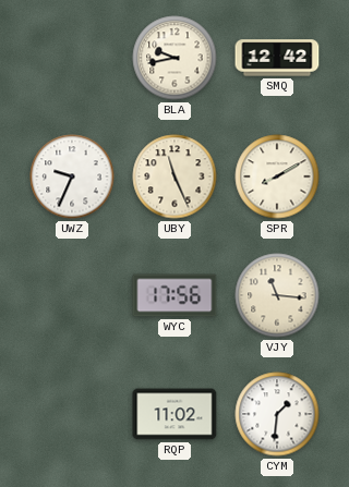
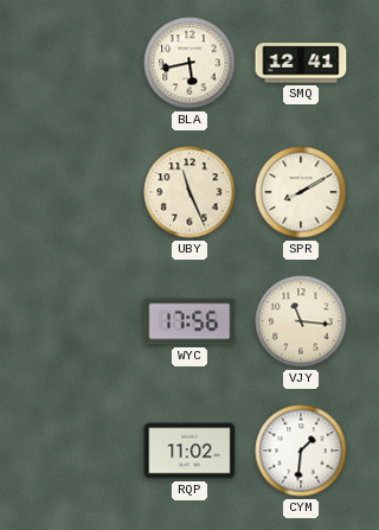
BLA: 9:43 -> 5:43
SMQ: 12:42 -> 12:41
UWZ: 9:34 -> none
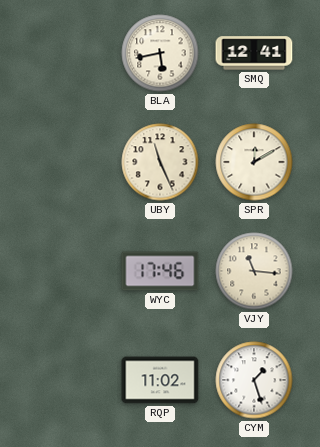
SPR: 8:10 -> 12:10
WYC: 17:56 -> 17:46
CYM: 1:31 -> 1:27
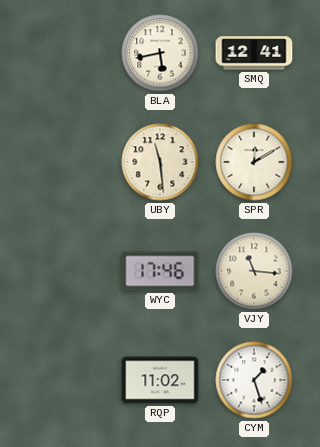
UBY: 11:26 -> 11:29
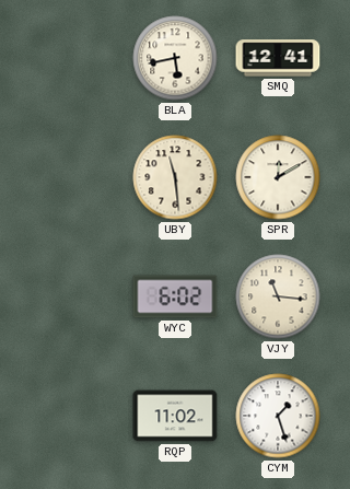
WYC: 17:46 -> 6:02
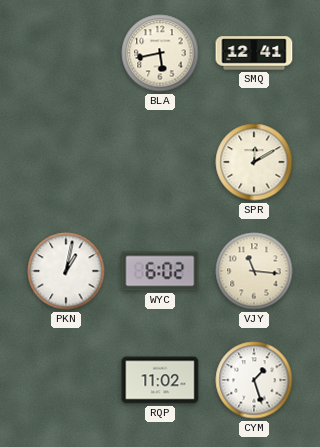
UBY: 11:29 -> none
PKN: none -> 1:02
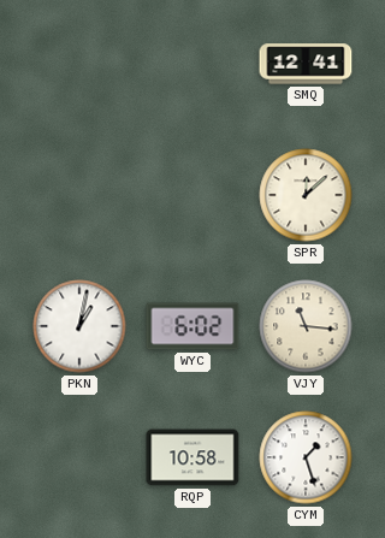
BLA: 5:43 -> none
SPR: 12:10 -> 12:08
RQP: 11:02 -> 10:58
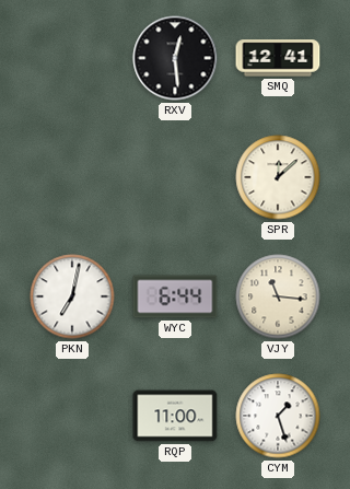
RXV: none -> 12:29
PKN: 1:02 -> 7:02
WYC: 6:02 -> 6:44
RQP: 10:58 -> 11:00
